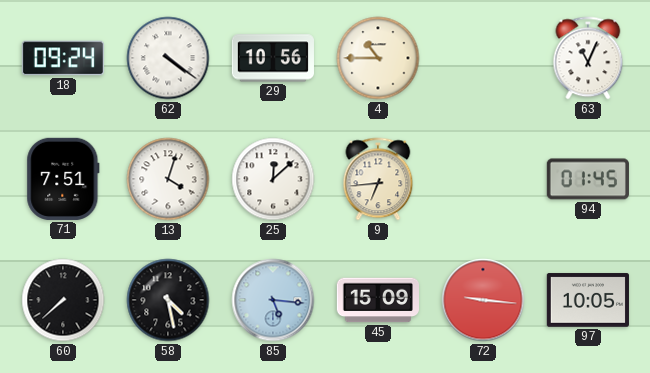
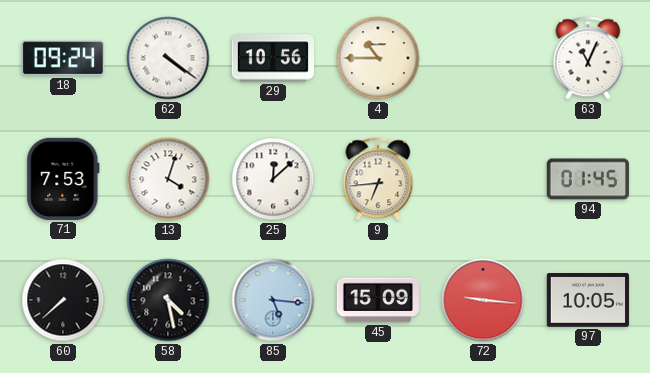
71: 7:51 -> 7:53
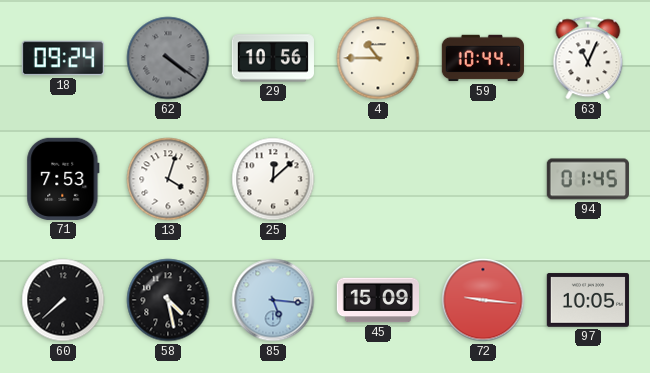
62 dial: white -> grey
59: none -> 10:44
9: 6:44 -> none
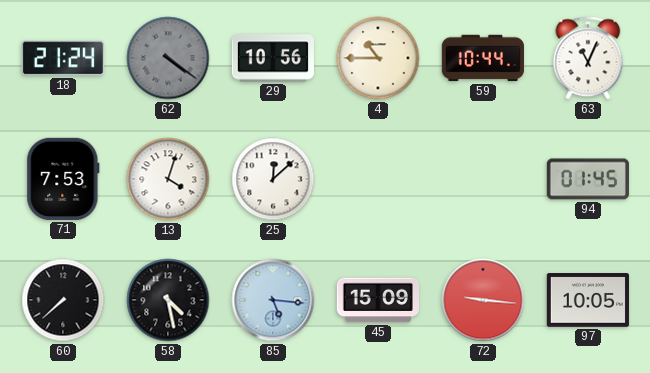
18: 09:24 -> 21:24
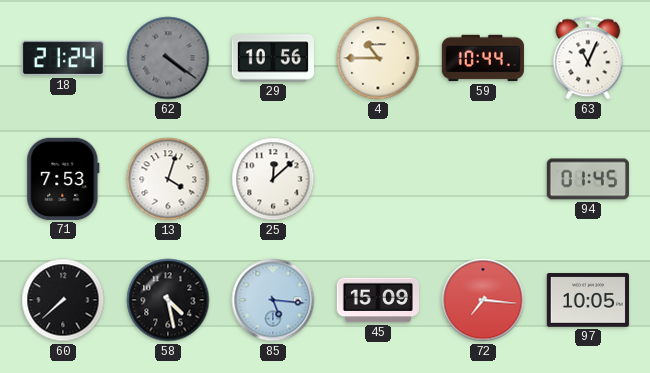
72: 9:16 -> 7:16
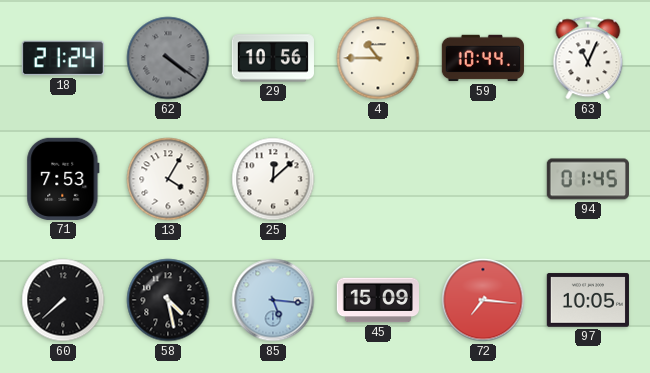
13: 4:03 -> 4:05
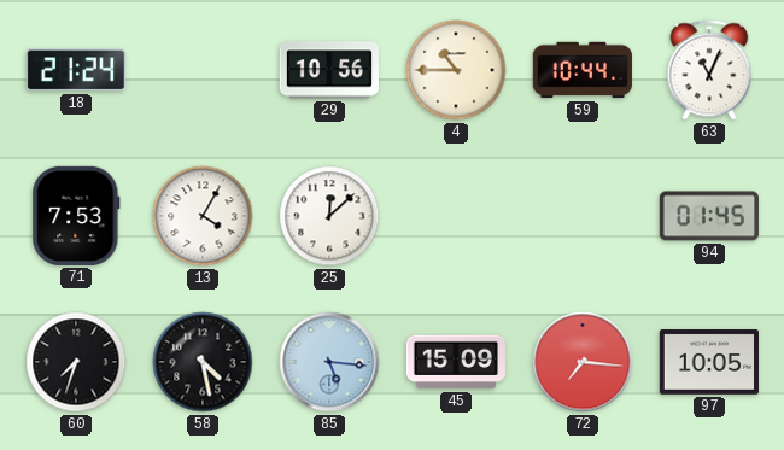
62: 4:21 -> none
60: 7:38 -> 7:33
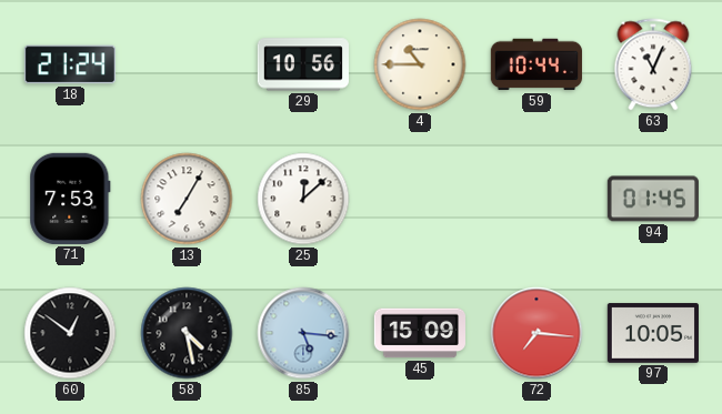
13: 4:05 -> 7:05
60: 7:33 -> 12:51
